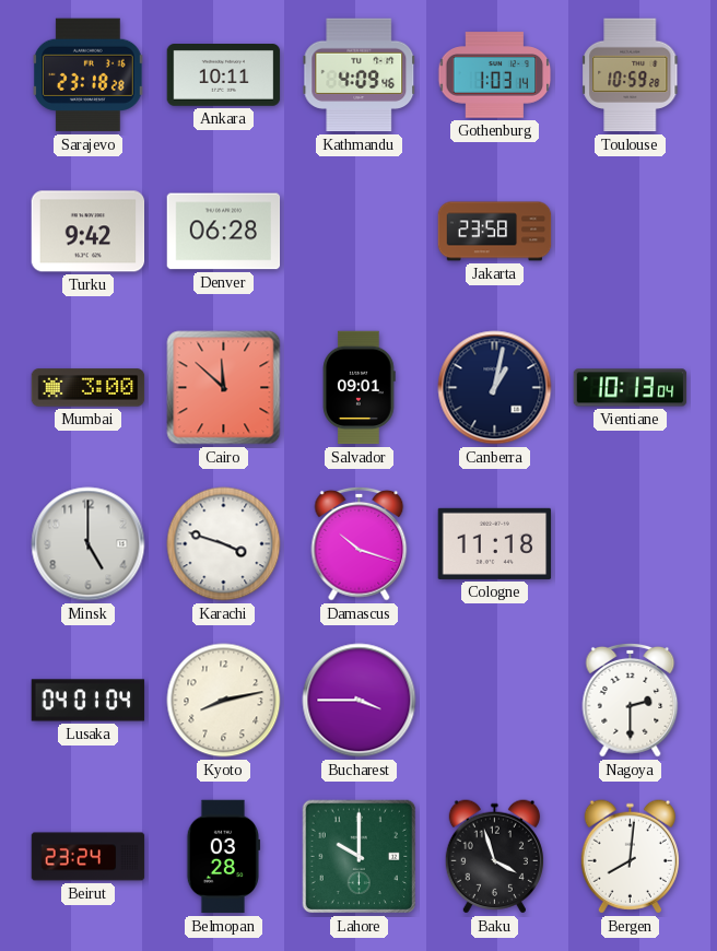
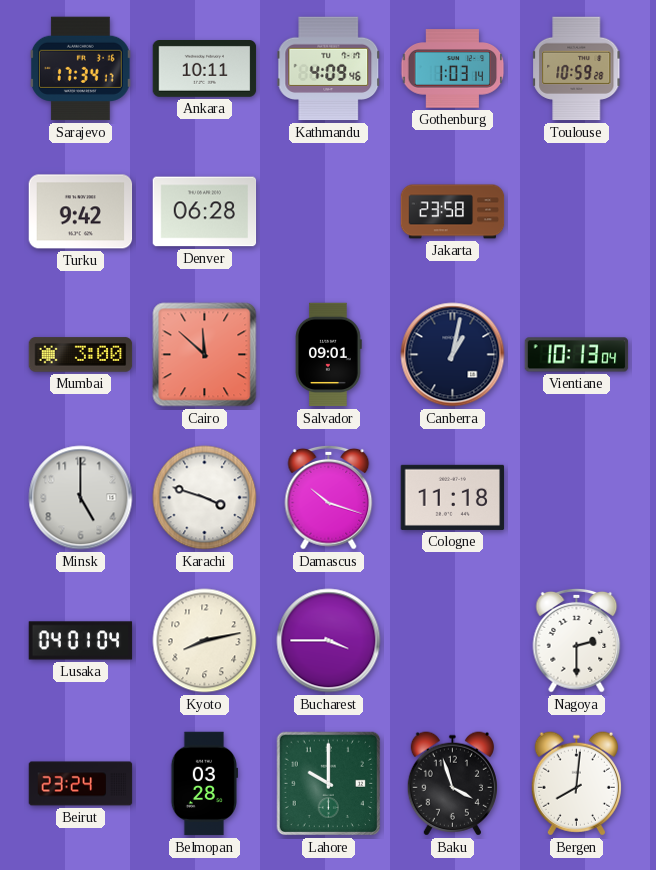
Sarajevo: 23:18 -> 17:34
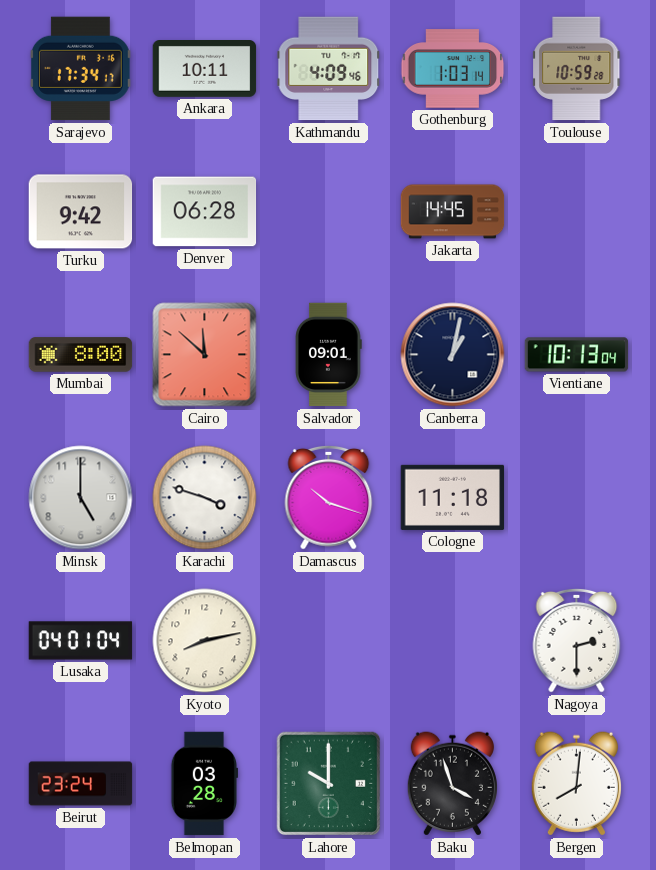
Jakarta: 23:58 -> 14:45
Mumbai: 3:00 -> 8:00
Bucharest: 3:45 -> none
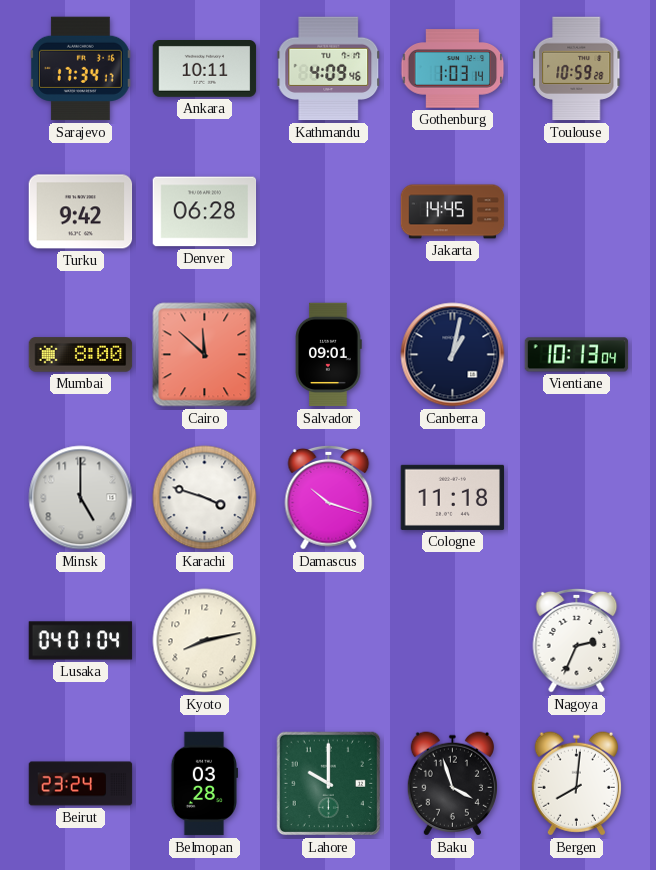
Nagoya: 2:30 -> 2:34
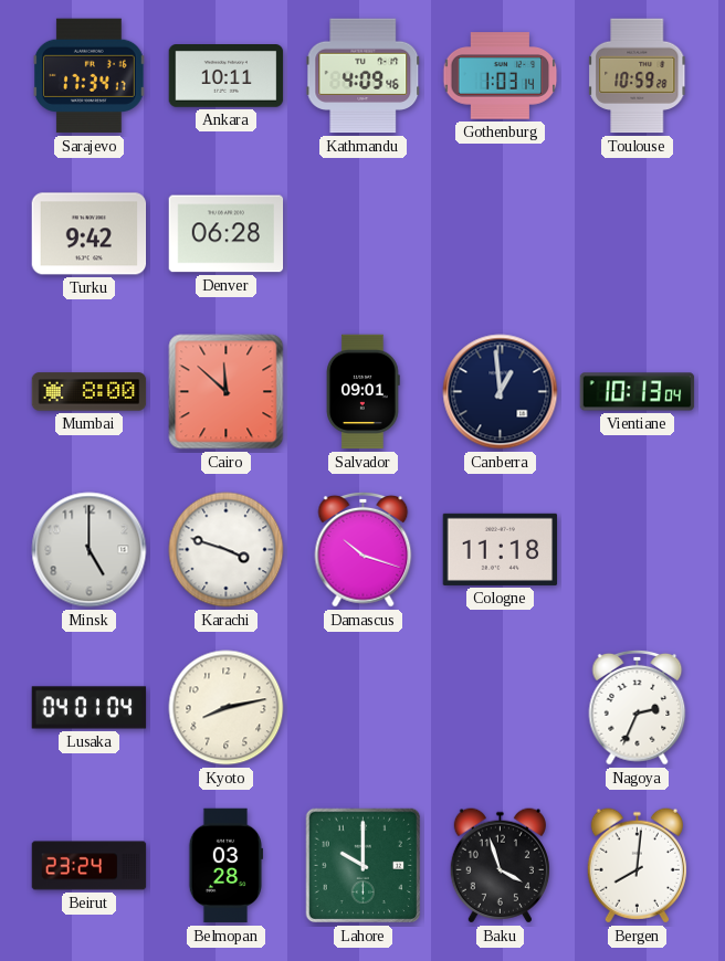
Jakarta: 14:45 -> none
Canberra: 1:02 -> 12:59
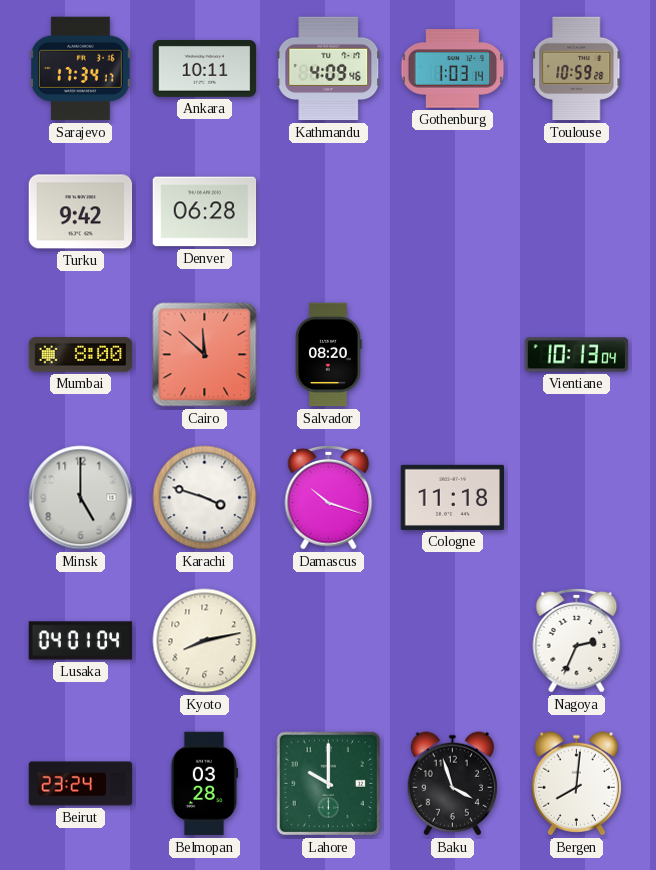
Salvador: 09:01 -> 08:20
Canberra: 12:59 -> none
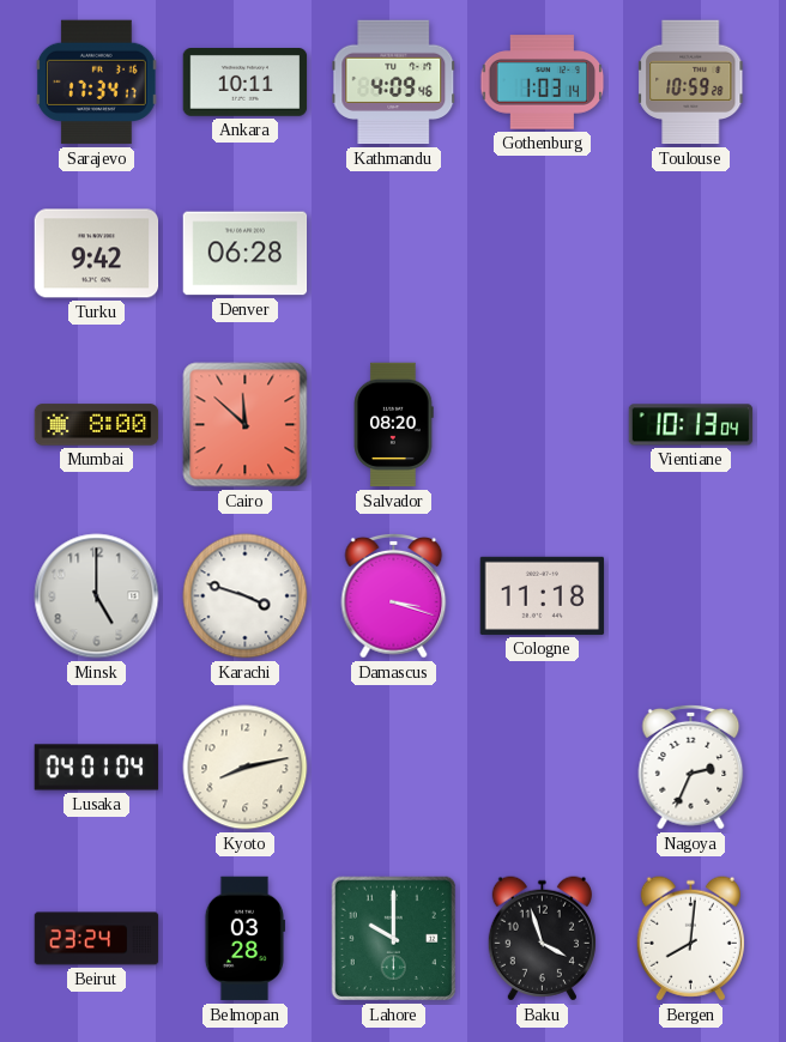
Damascus: 10:18 -> 3:18
